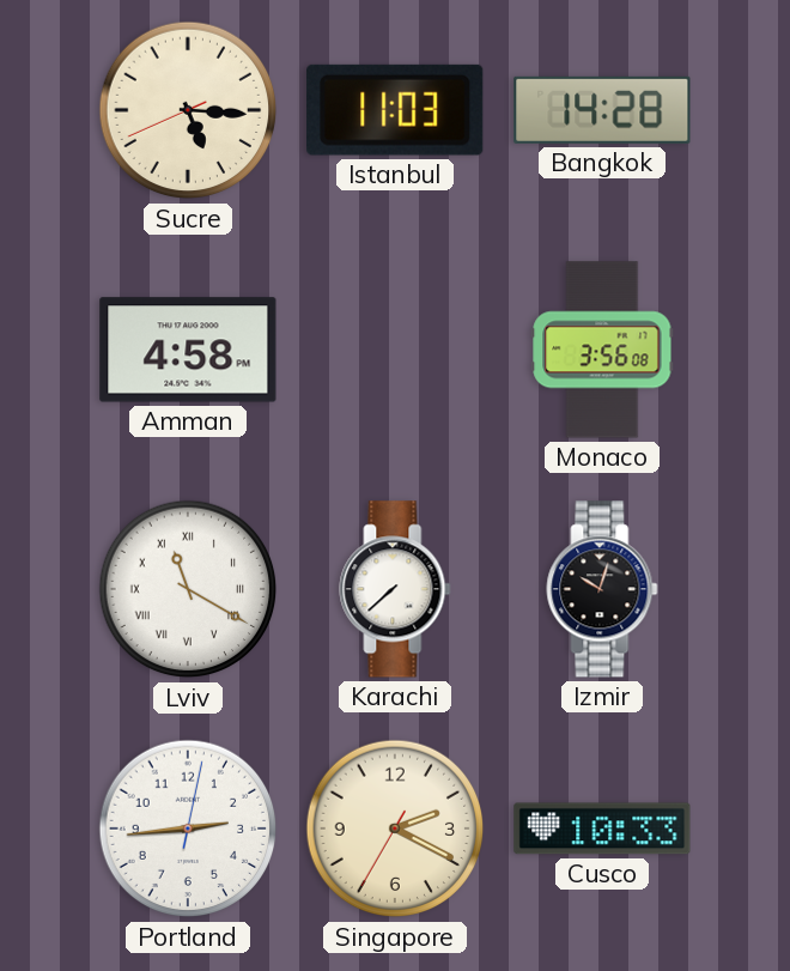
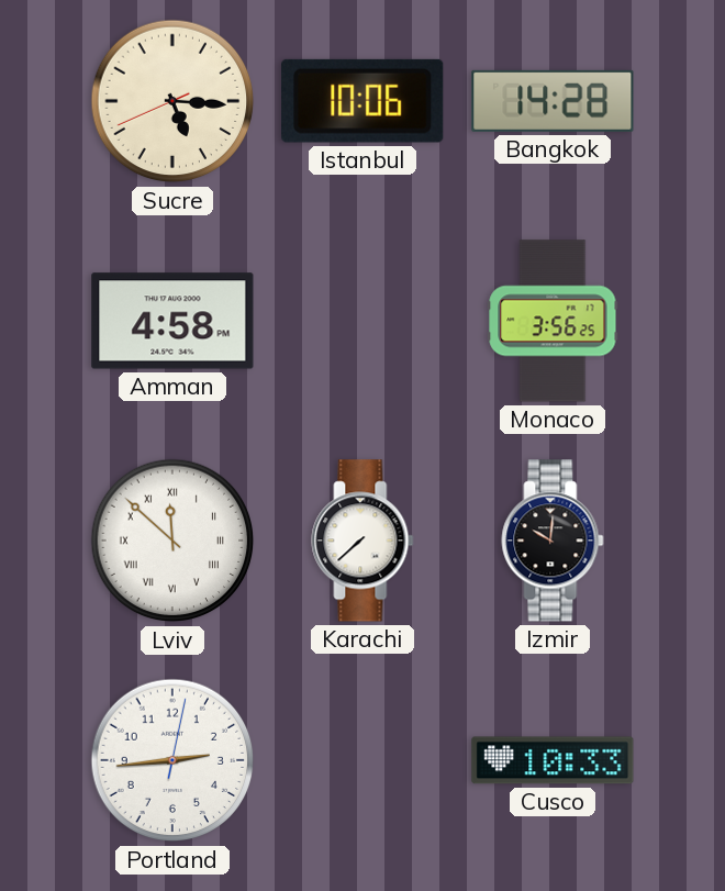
Istanbul: 11:03 -> 10:06
Monaco: 3:56:08 -> 3:56:25
Lviv: 11:20 -> 11:52
Izmir: 10:03 -> 10:01
Singapore: 2:19 -> none
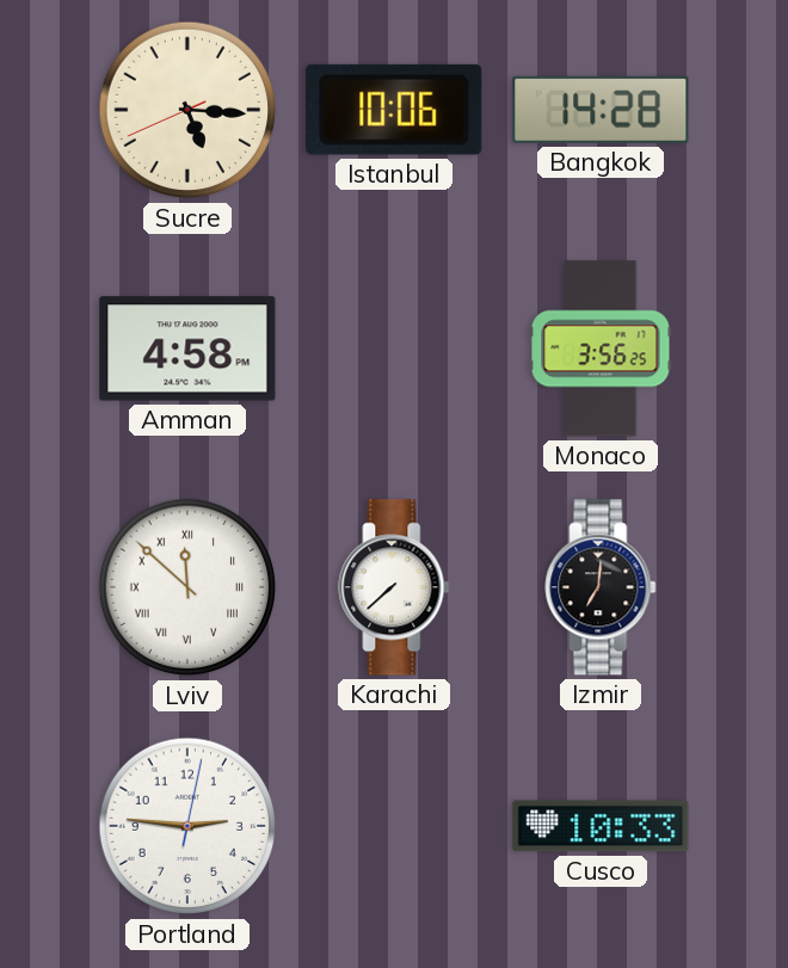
Izmir: 10:01 -> 7:01
Portland: 2:44 -> 2:46
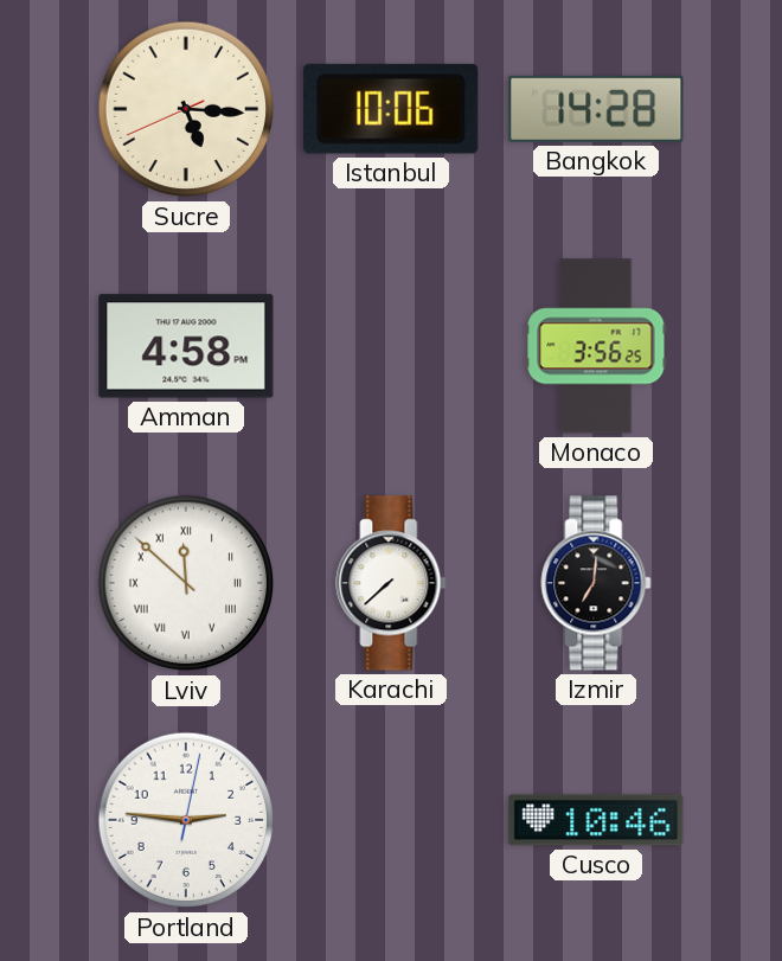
Cusco: 10:33 -> 10:46
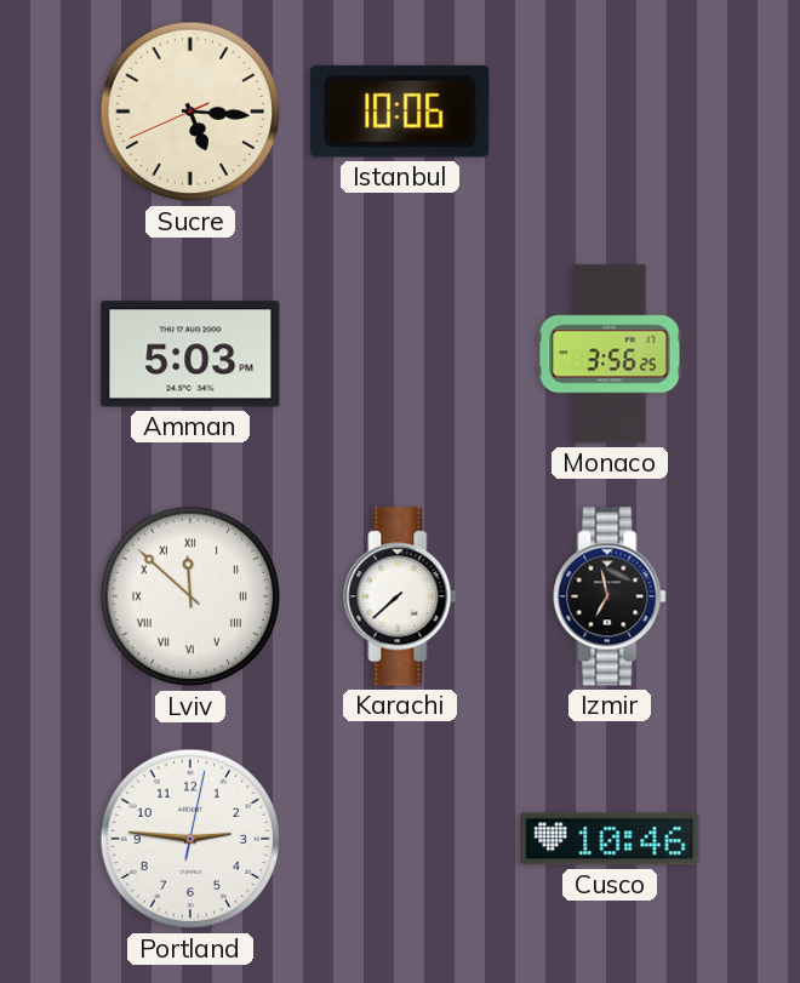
Bangkok: 14:28 -> none
Amman: 4:58 -> 5:03
Izmir: 7:01 -> 6:58
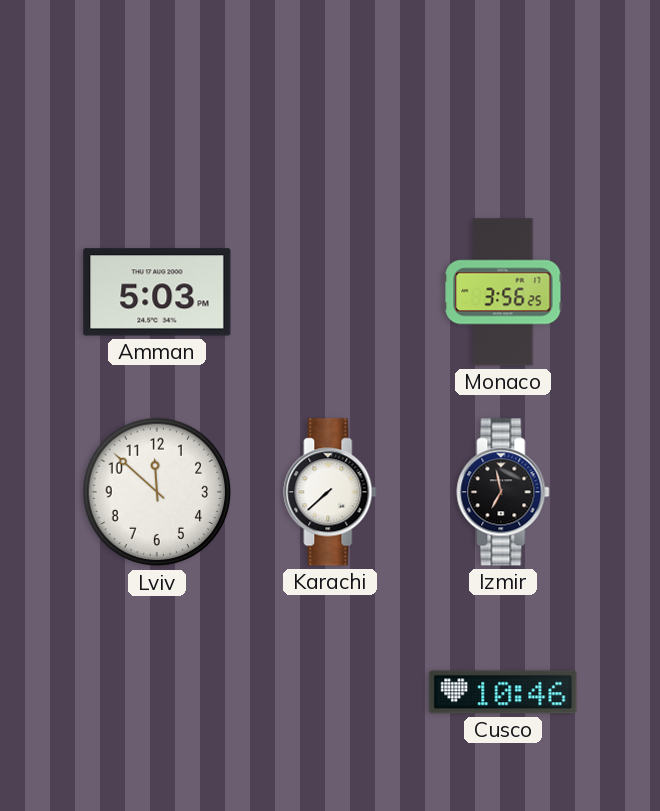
Sucre: 5:15 -> none
Istanbul: 10:06 -> none
Lviv numerals: Roman -> Arabic
Portland: 2:46 -> none
